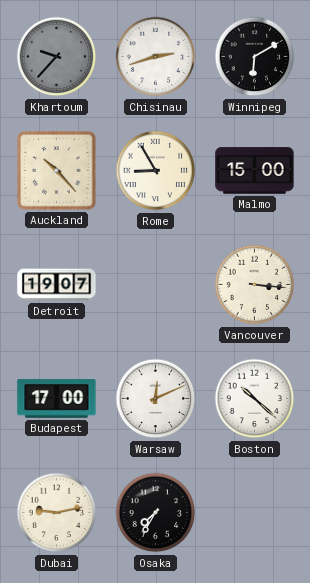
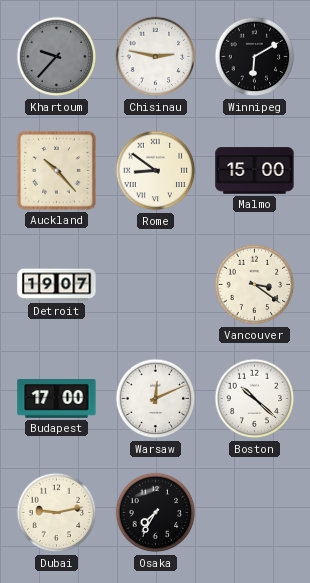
Chisinau: 2:42 -> 2:47
Rome: 8:55 -> 8:51
Vancouver: 3:16 -> 3:21
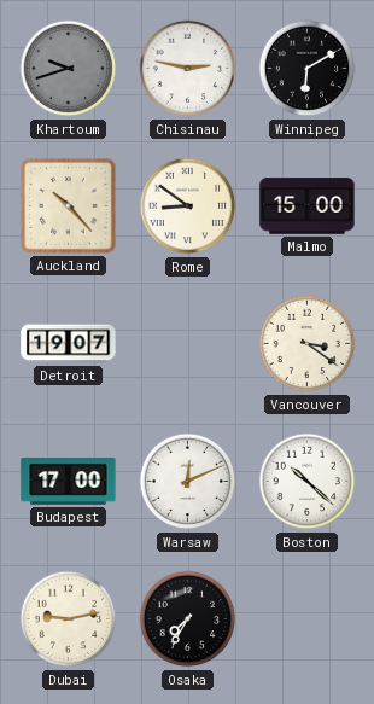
Khartoum: 9:37 -> 9:42
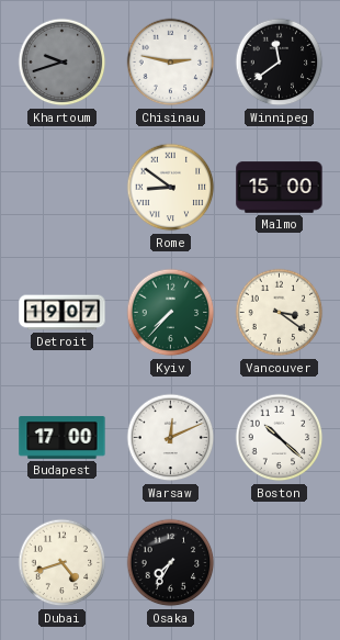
Winnipeg: 6:10 -> 11:39
Auckland: 10:23 -> none
Kyiv: none -> 7:37
Dubai: 9:13 -> 4:42
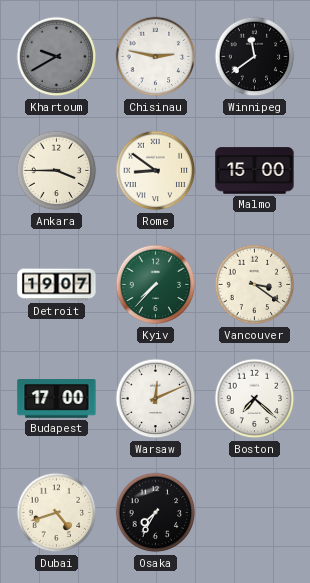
Khartoum: 9:42 -> 9:40
Ankara: none -> 3:45
Boston: 10:22 -> 7:22
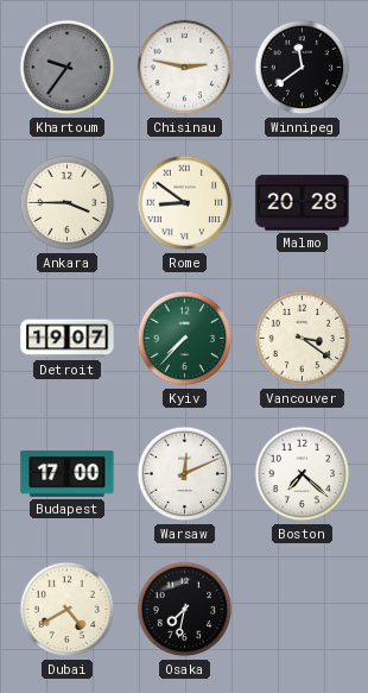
Khartoum: 9:40 -> 9:36
Malmo: 15:00 -> 20:28
Dubai: 4:42 -> 4:40
Osaka: 7:35 -> 7:32
